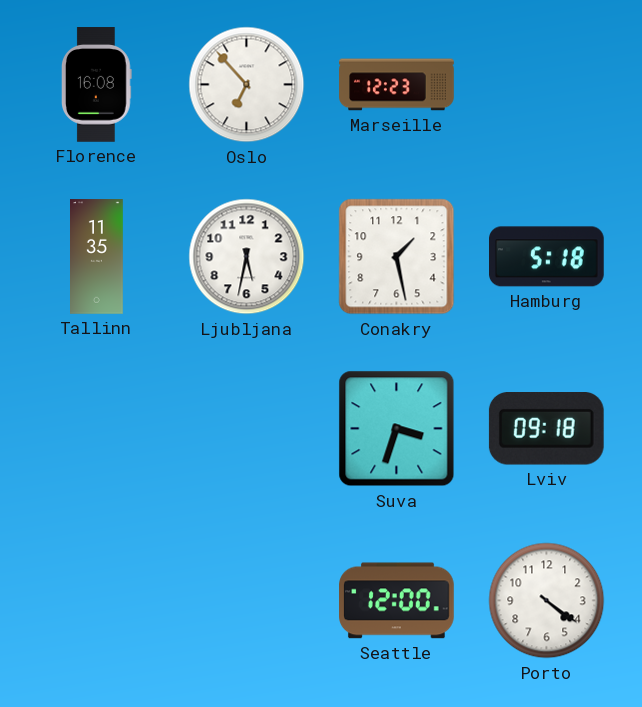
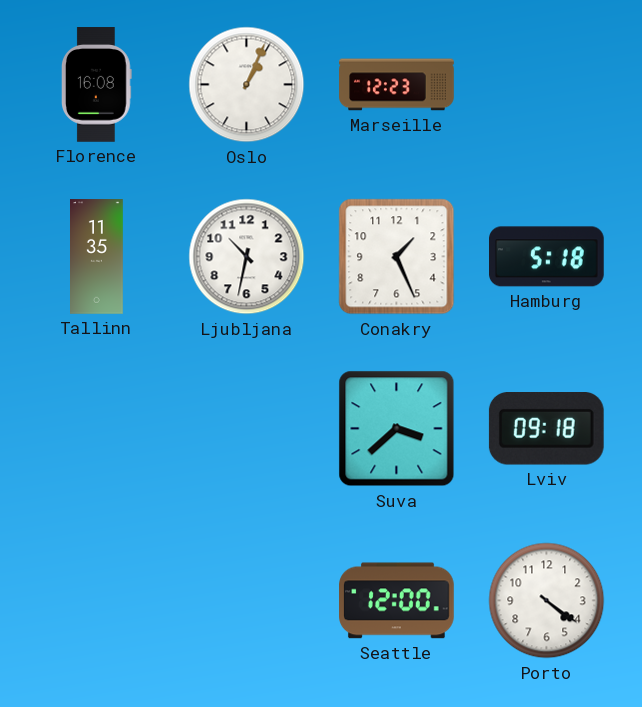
Oslo: 6:53 -> 1:04
Ljubljana: 5:32 -> 10:32
Conakry: 1:28 -> 1:26
Suva: 3:33 -> 3:38
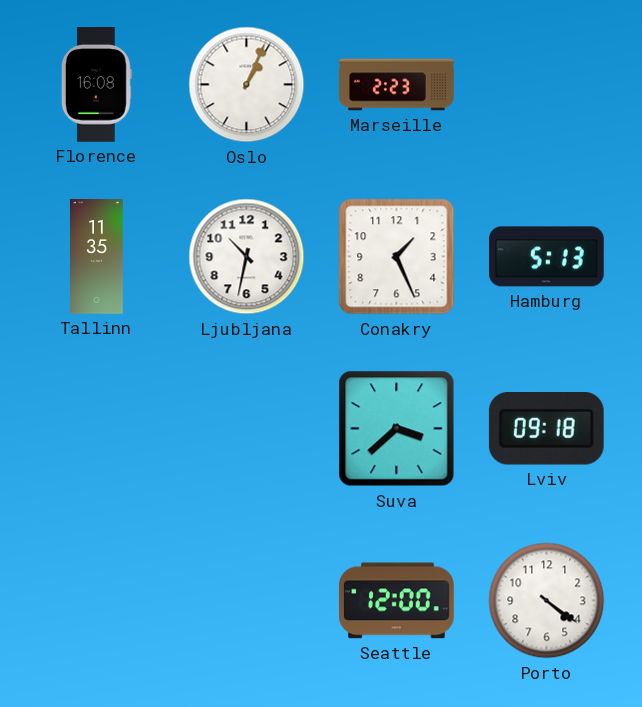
Marseille: 12:23 -> 2:23
Hamburg: 5:18 -> 5:13
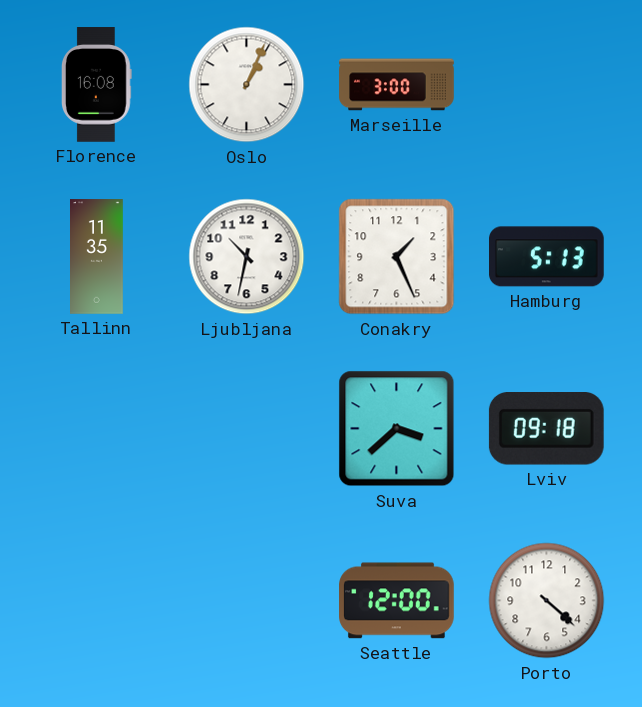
Marseille: 2:23 -> 3:00
Porto: 4:21 -> 4:22
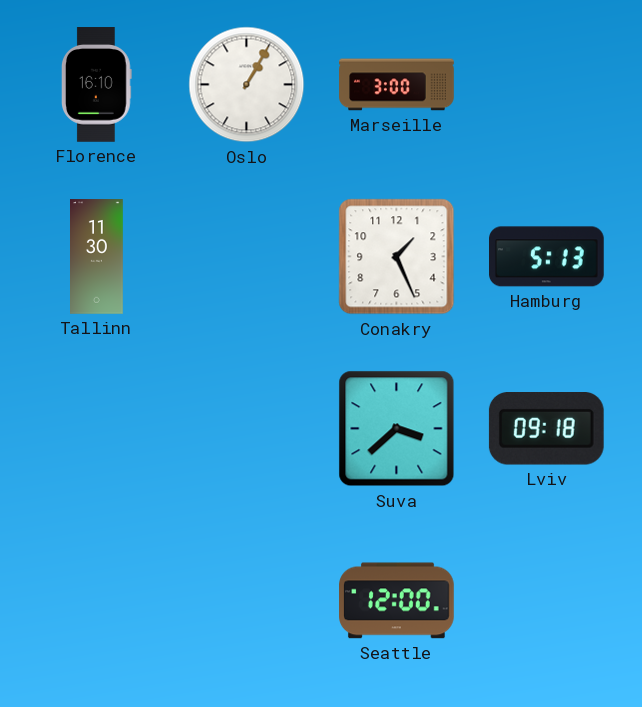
Florence: 16:08 -> 16:10
Oslo: 1:04 -> 1:05
Tallinn: 11:35 -> 11:30
Ljubljana: 10:32 -> none
Porto: 4:22 -> none
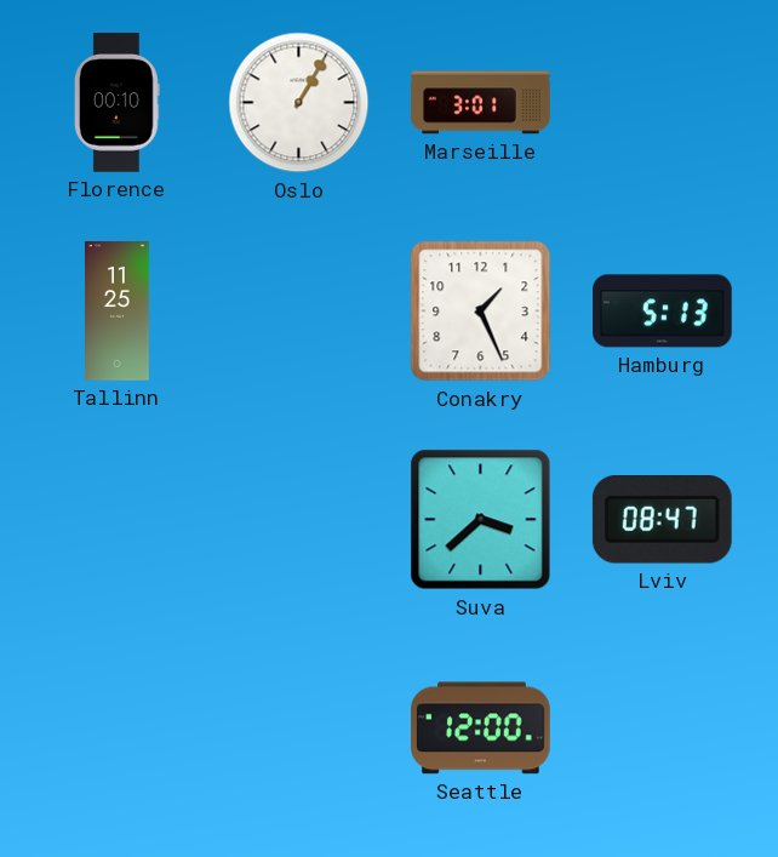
Florence: 16:10 -> 00:10
Marseille: 3:00 -> 3:01
Tallinn: 11:30 -> 11:25
Lviv: 09:18 -> 08:47
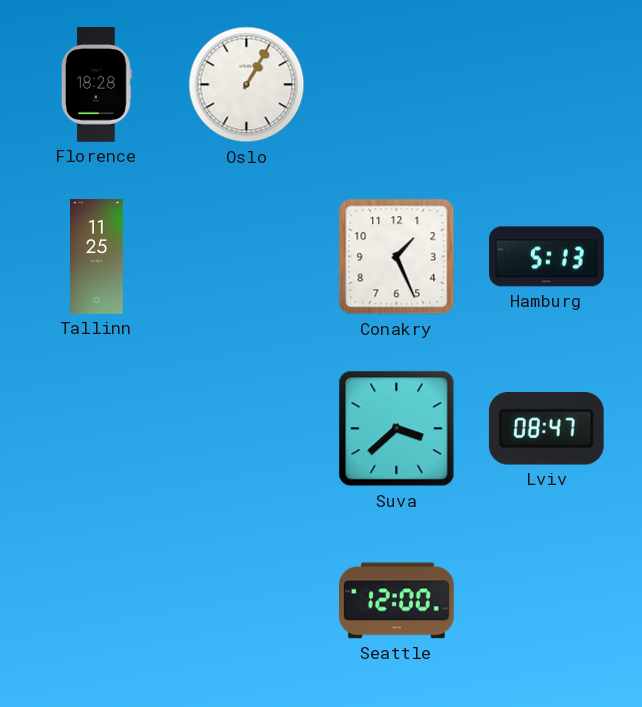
Florence: 00:10 -> 18:28
Marseille: 3:01 -> none
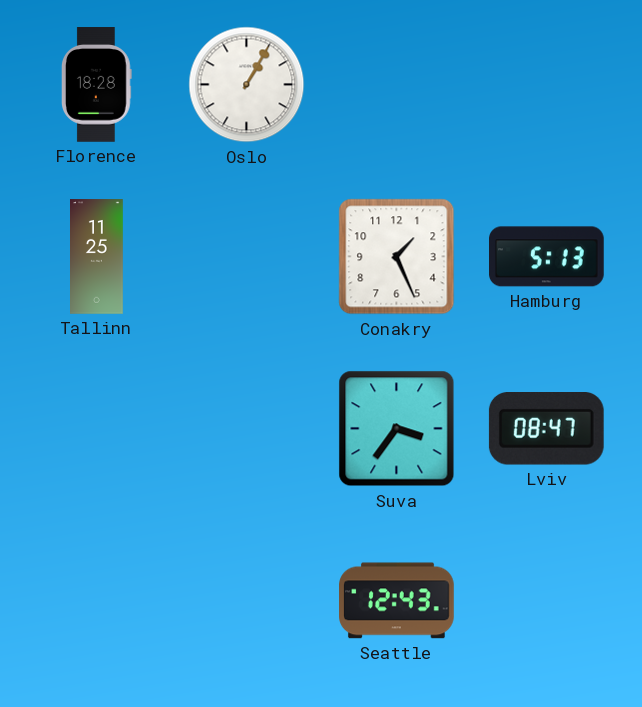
Suva: 3:38 -> 3:36
Seattle: 12:00 -> 12:43
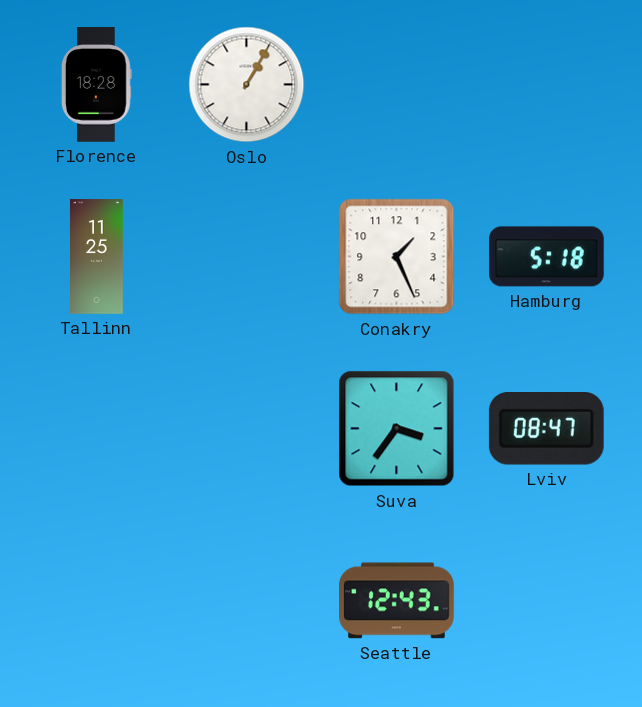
Hamburg: 5:13 -> 5:18
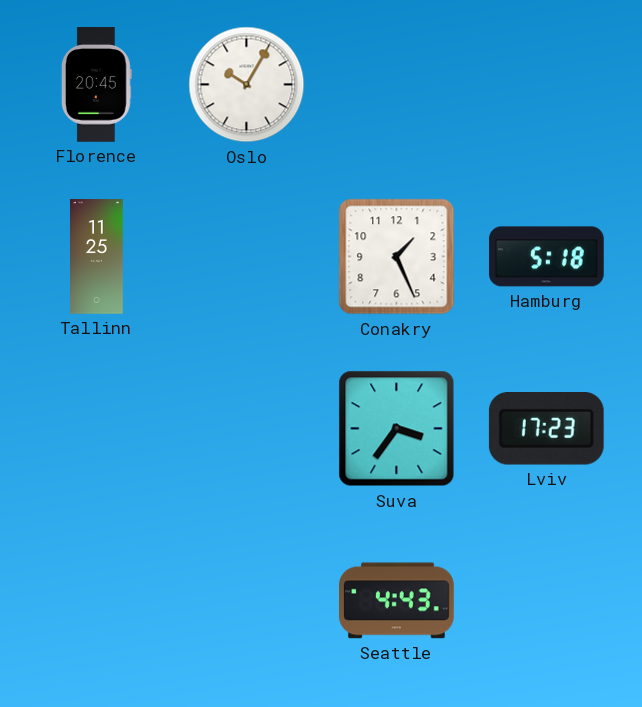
Florence: 18:28 -> 20:45
Oslo: 1:05 -> 10:05
Lviv: 08:47 -> 17:23
Seattle: 12:43 -> 4:43
